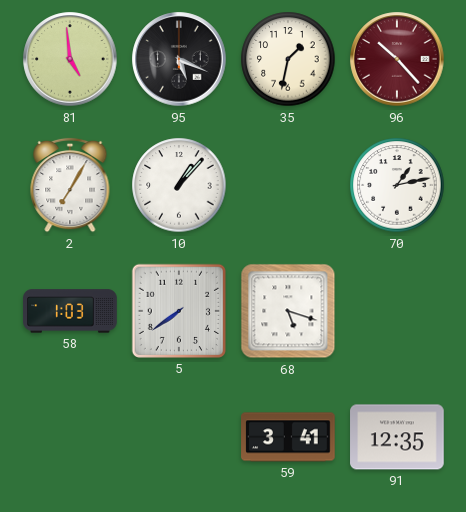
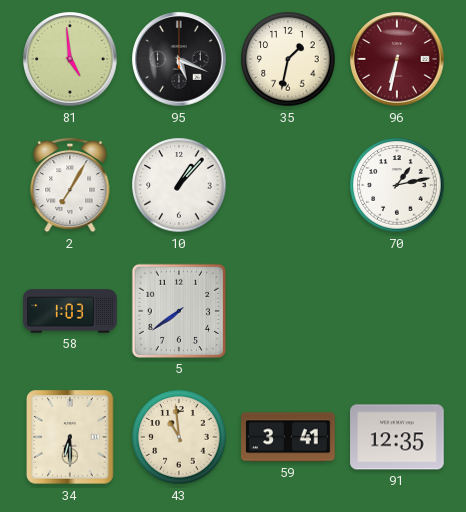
96: 10:23 -> 6:32
68: 5:18 -> none
34: none -> 6:30
43: none -> 10:59
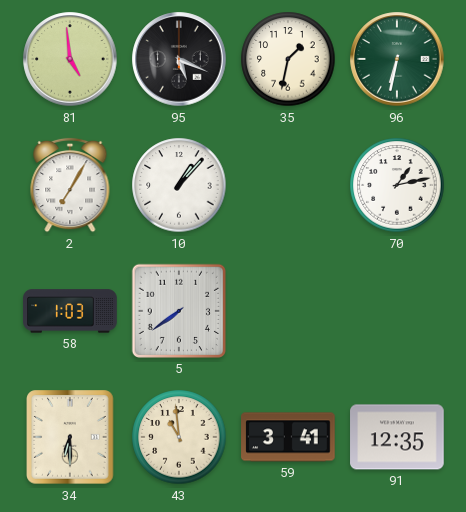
96 dial: burgundy -> green
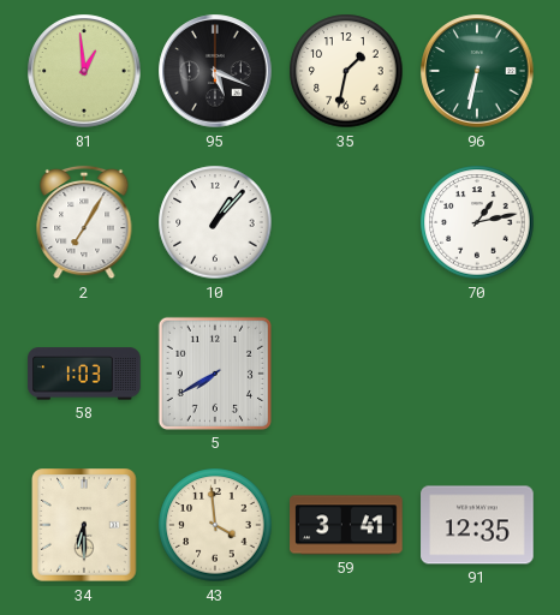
81: 4:59 -> 12:59
5: 7:39 -> 7:40
43: 10:59 -> 3:59
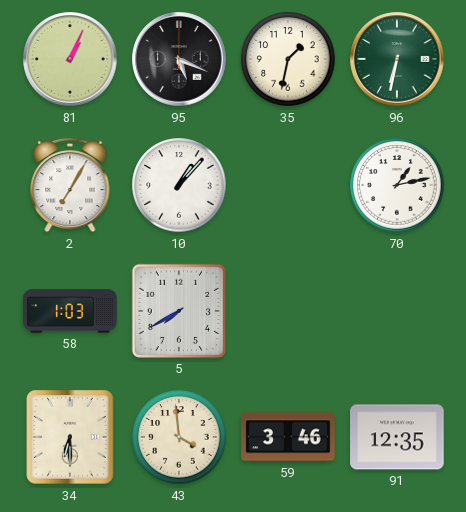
81: 12:59 -> 1:04
59: 3:41 -> 3:46
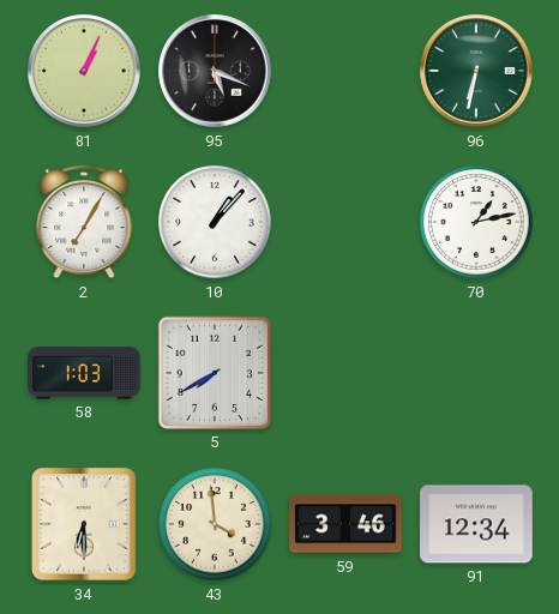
35: 1:32 -> none
91: 12:35 -> 12:34
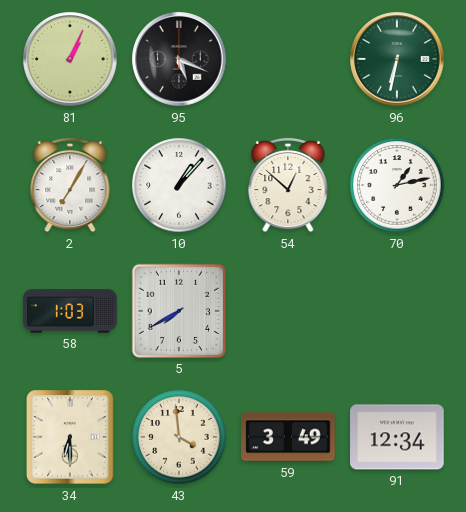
54: none -> 12:52
59: 3:46 -> 3:49
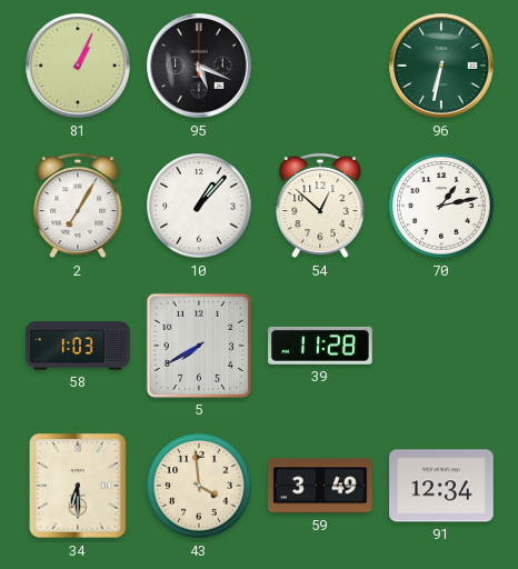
39: none -> 11:28
